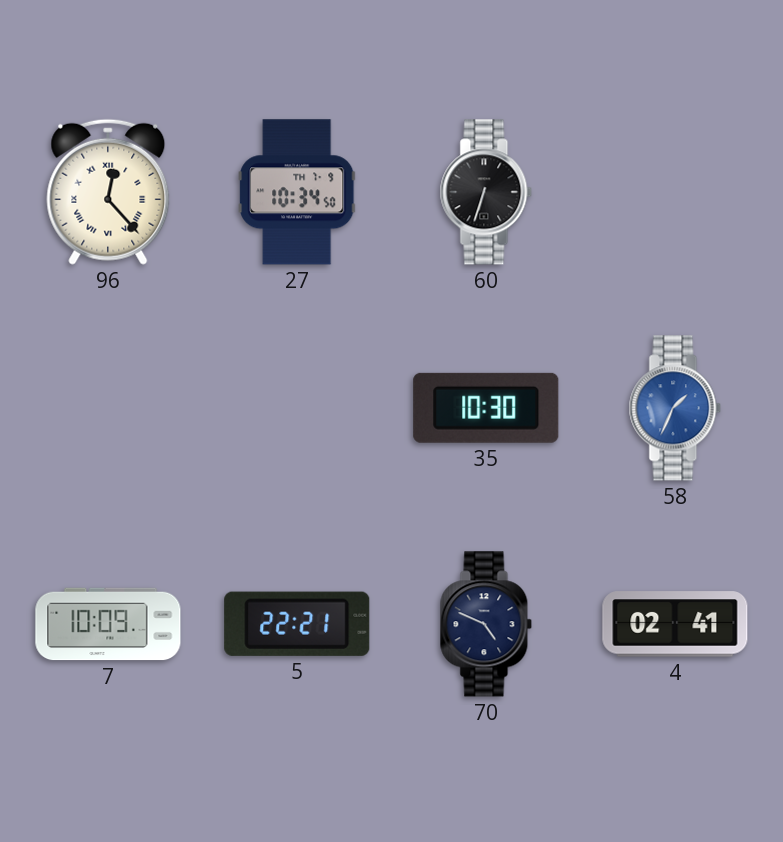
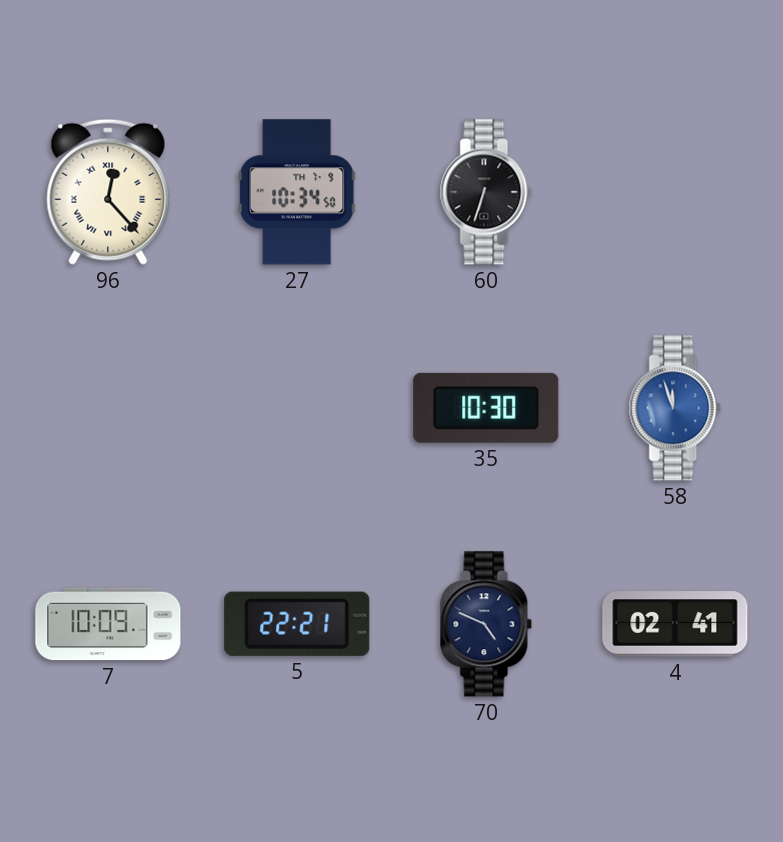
58: 1:34 -> 11:57
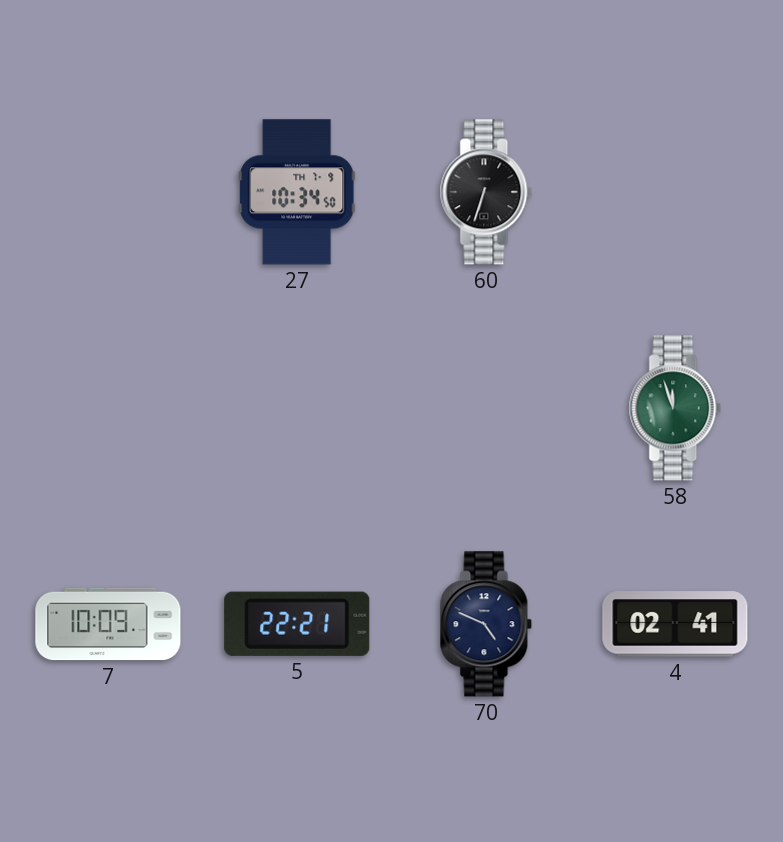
96: 12:23 -> none
35: 10:30 -> none
58 dial: blue -> green
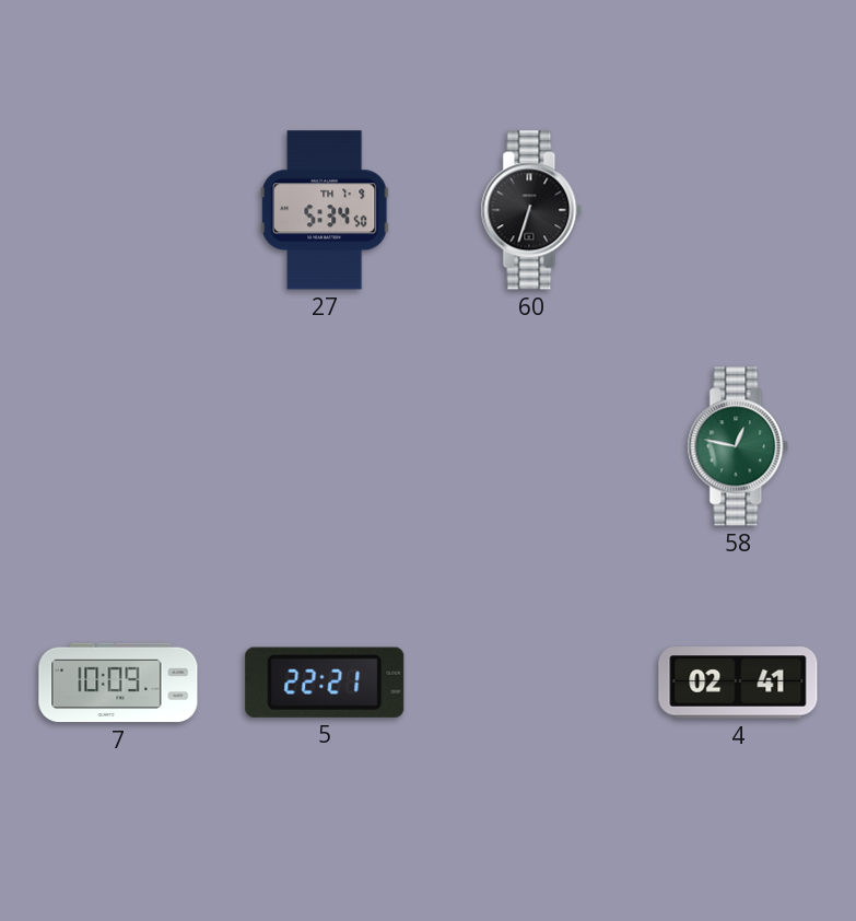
27: 10:34 -> 5:34
58: 11:57 -> 12:47
70: 4:49 -> none
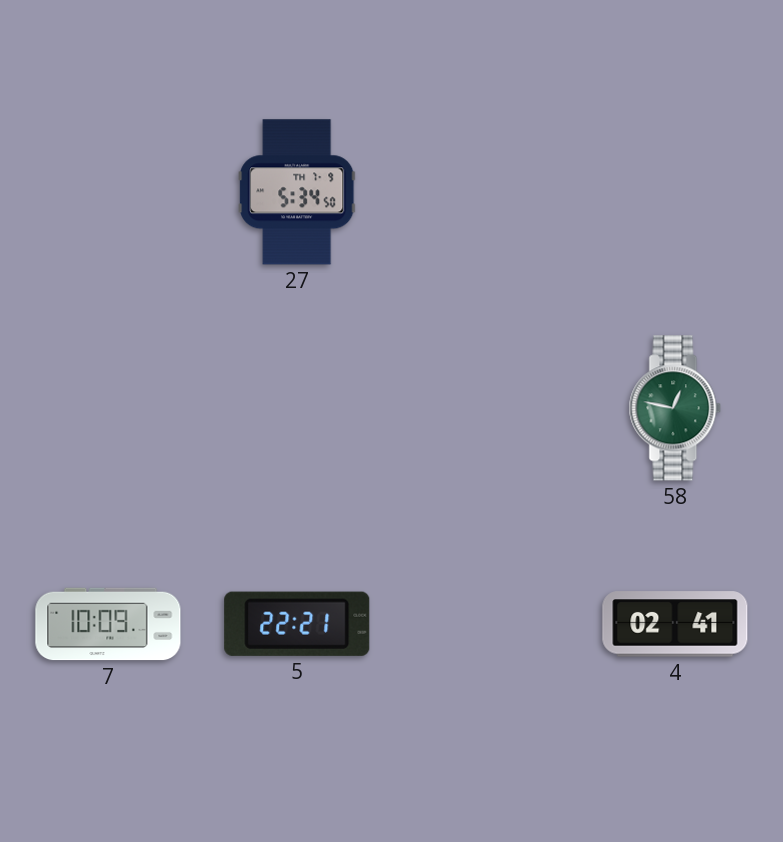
60: 6:33 -> none
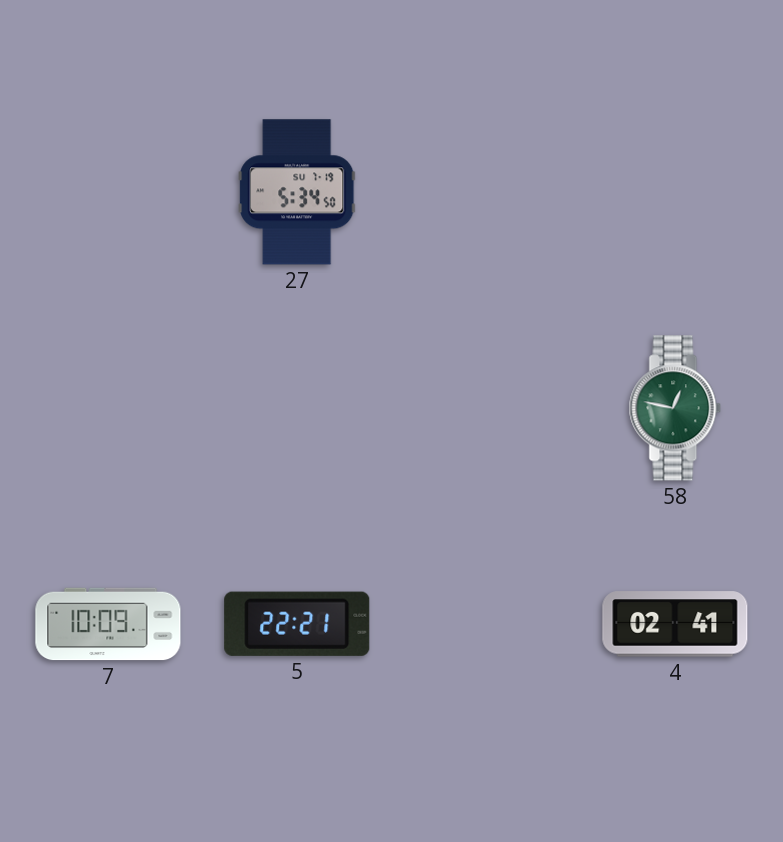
27 date: TH 7-9 -> SU 7-19
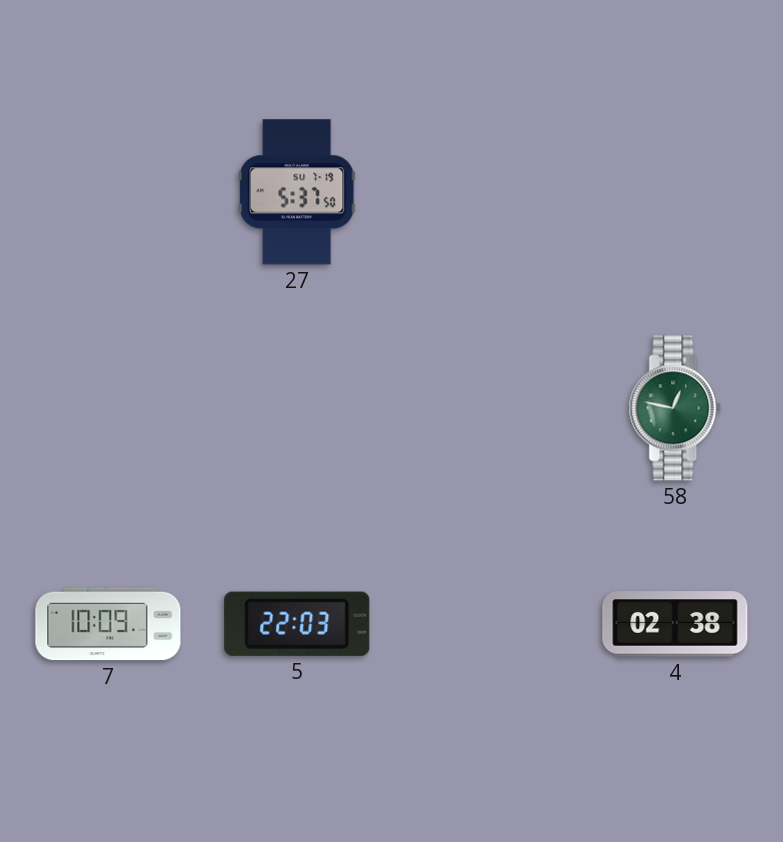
27: 5:34 -> 5:37
5: 22:21 -> 22:03
4: 02:41 -> 02:38
